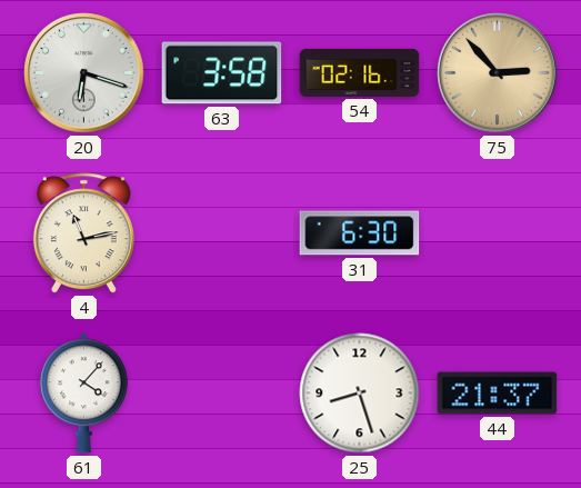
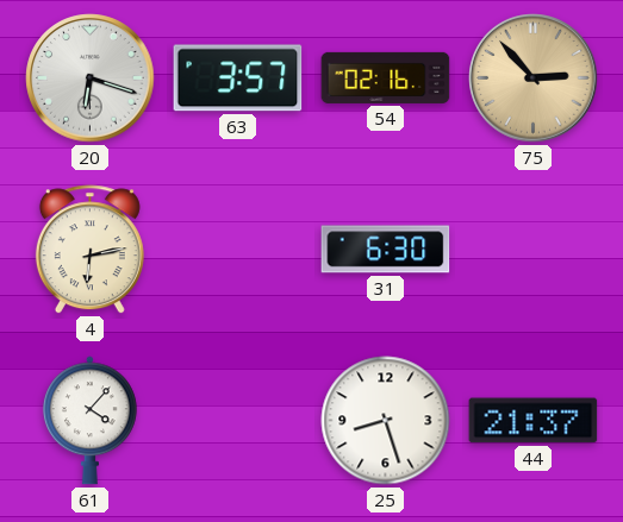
63: 3:58 -> 3:57
4: 11:13 -> 6:13
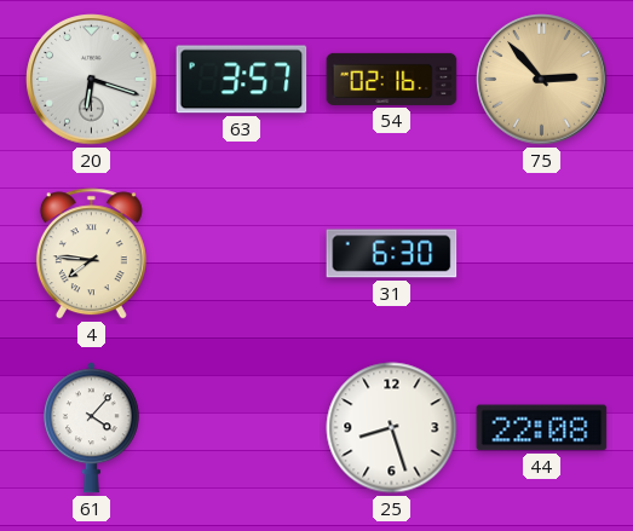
4: 6:13 -> 7:46
44: 21:37 -> 22:08
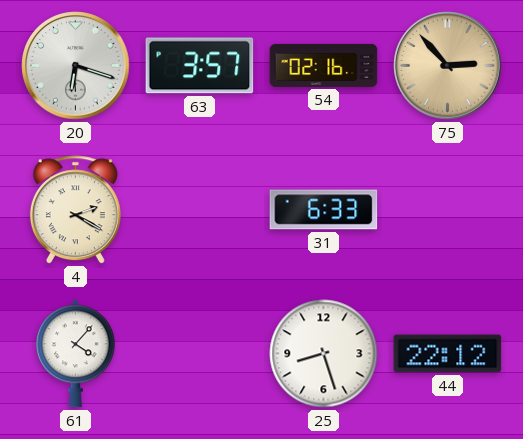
4: 7:46 -> 2:20
31: 6:30 -> 6:33
44: 22:08 -> 22:12
